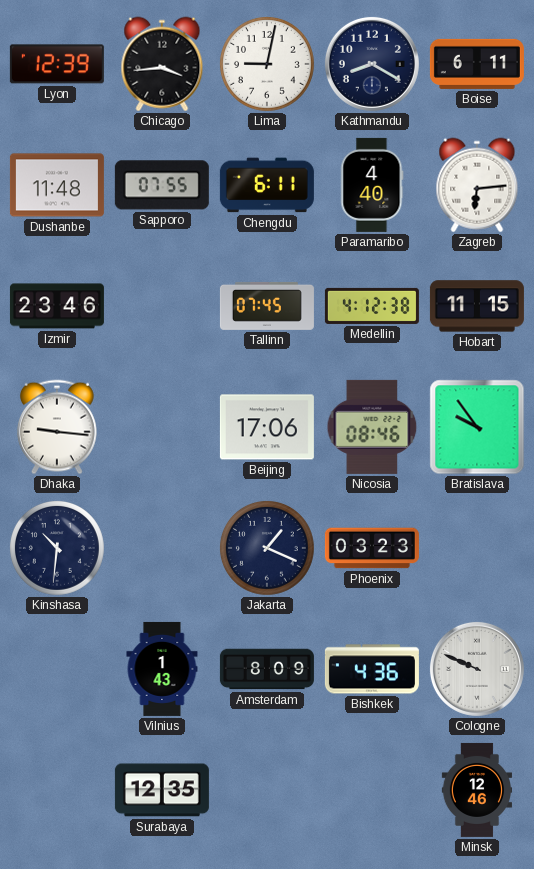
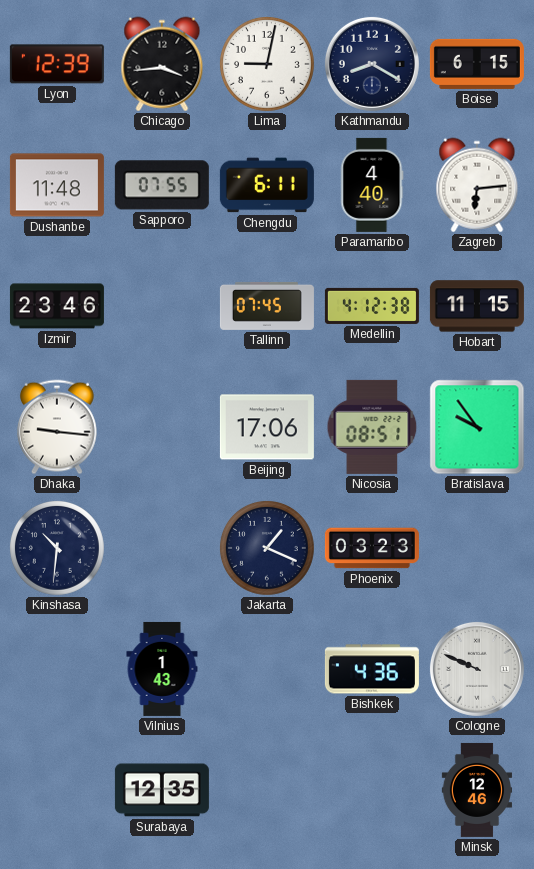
Boise: 6:11 -> 6:15
Nicosia: 08:46 -> 08:51
Amsterdam: 8:09 -> none
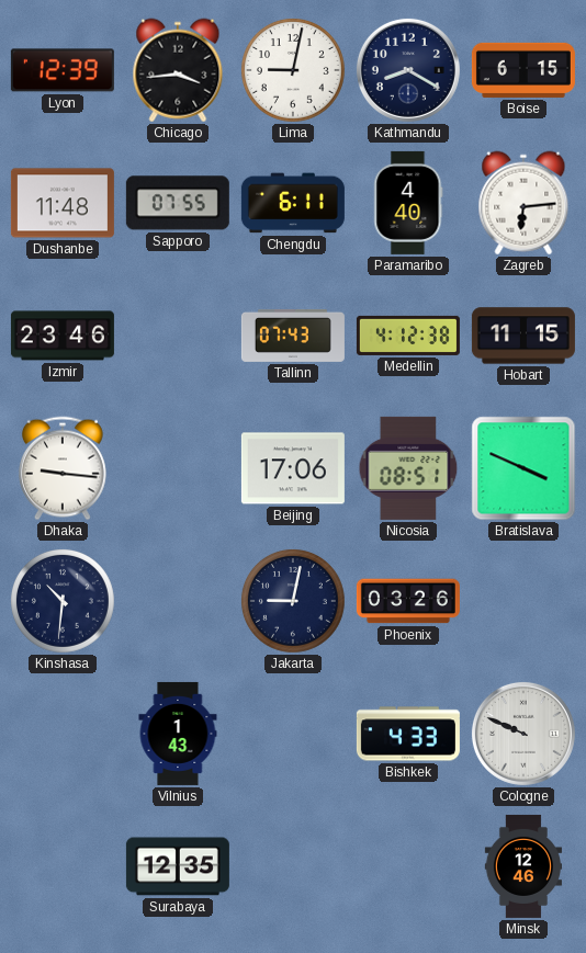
Tallinn: 07:45 -> 07:43
Bratislava: 9:54 -> 3:49
Jakarta: 1:19 -> 9:02
Phoenix: 03:23 -> 03:26
Bishkek: 4:36 -> 4:33
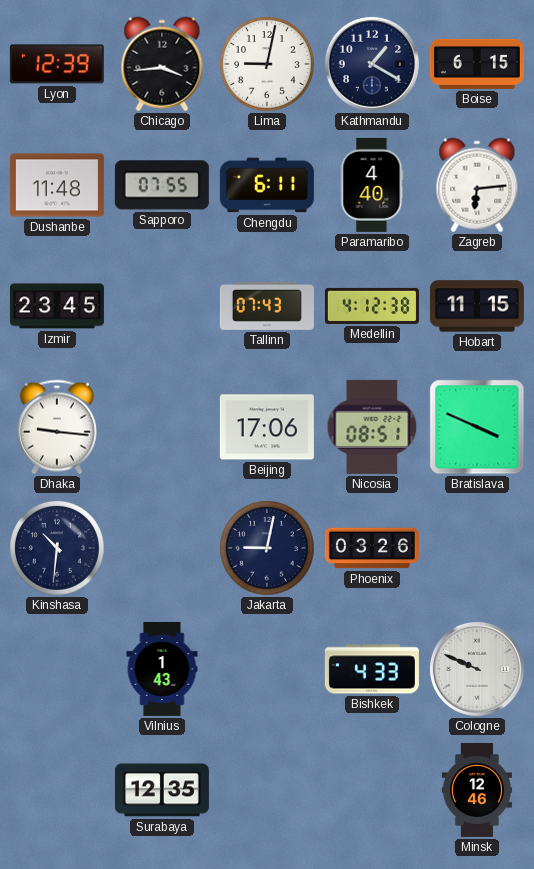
Kathmandu: 8:20 -> 1:20
Izmir: 23:46 -> 23:45
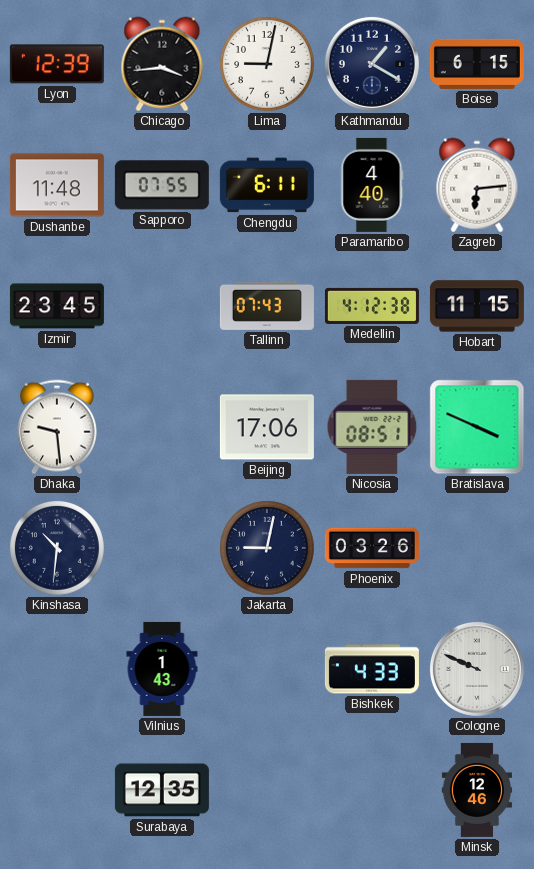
Dhaka: 9:16 -> 9:29
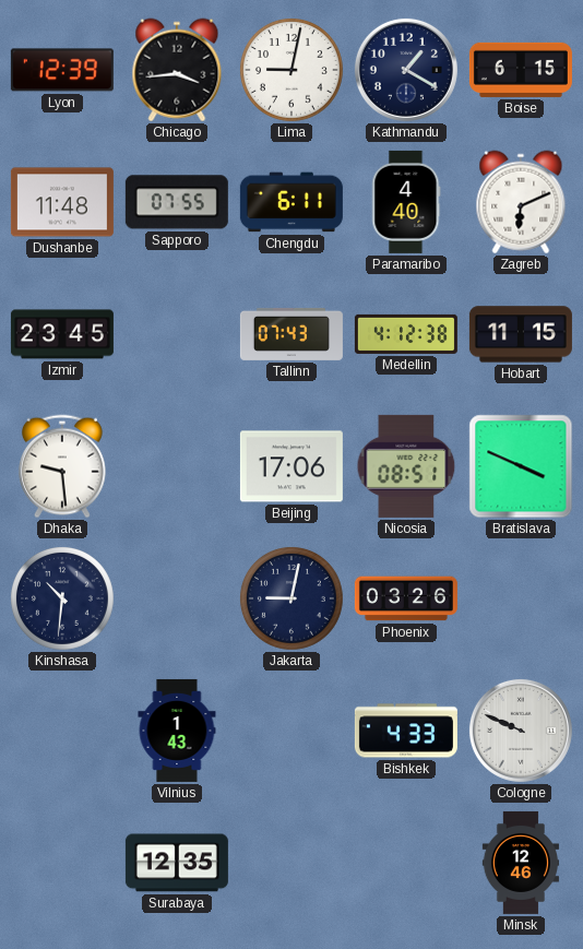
Zagreb: 6:14 -> 6:11
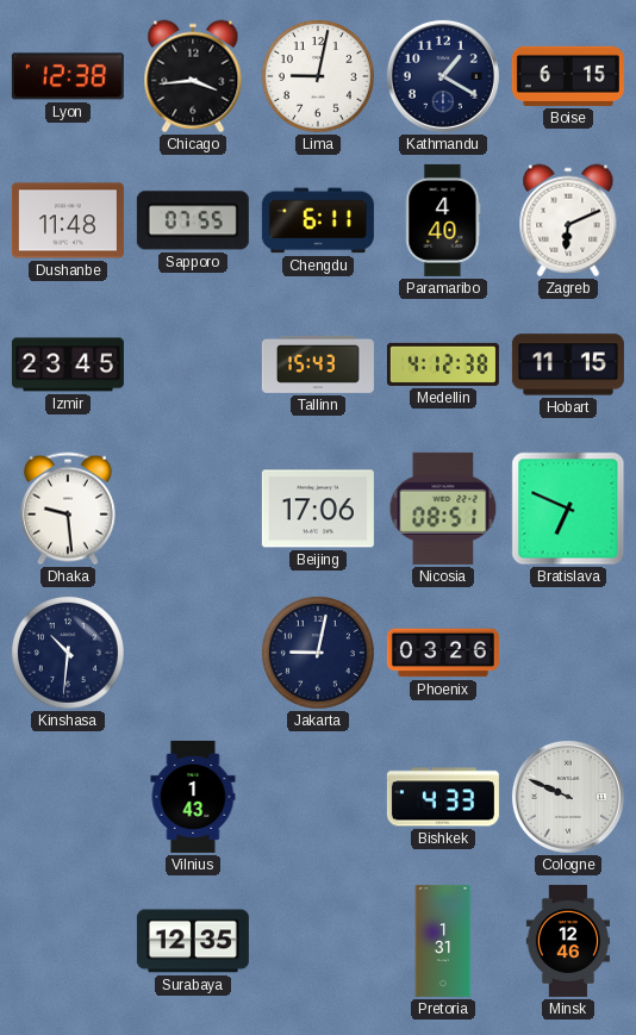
Lyon: 12:39 -> 12:38
Tallinn: 07:43 -> 15:43
Bratislava: 3:49 -> 6:49
Pretoria: none -> 1:31
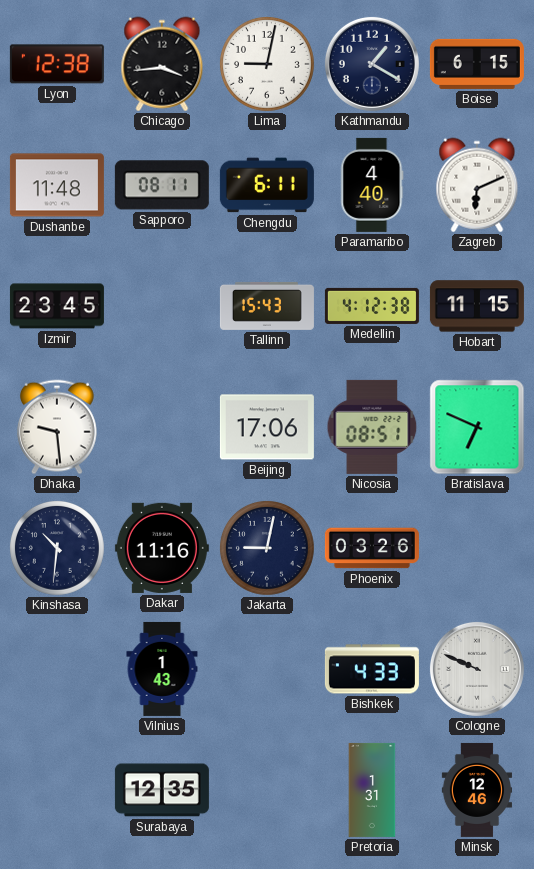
Sapporo: 07:55 -> 08:11
Dakar: none -> 11:16
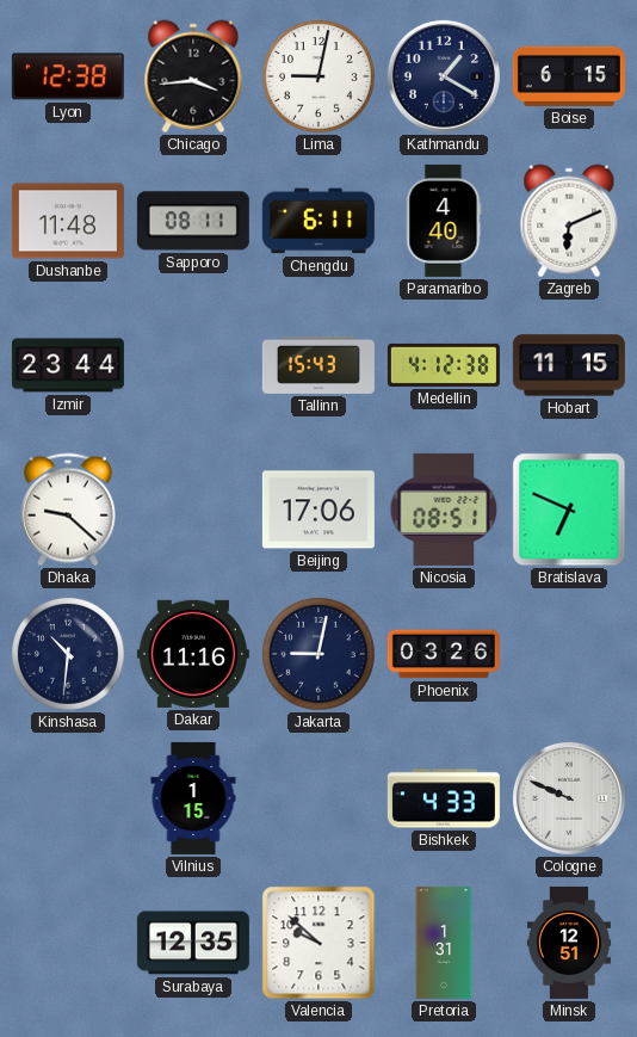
Izmir: 23:45 -> 23:44
Dhaka: 9:29 -> 9:22
Vilnius: 1:43 -> 1:15
Valencia: none -> 9:52
Minsk: 12:46 -> 12:51
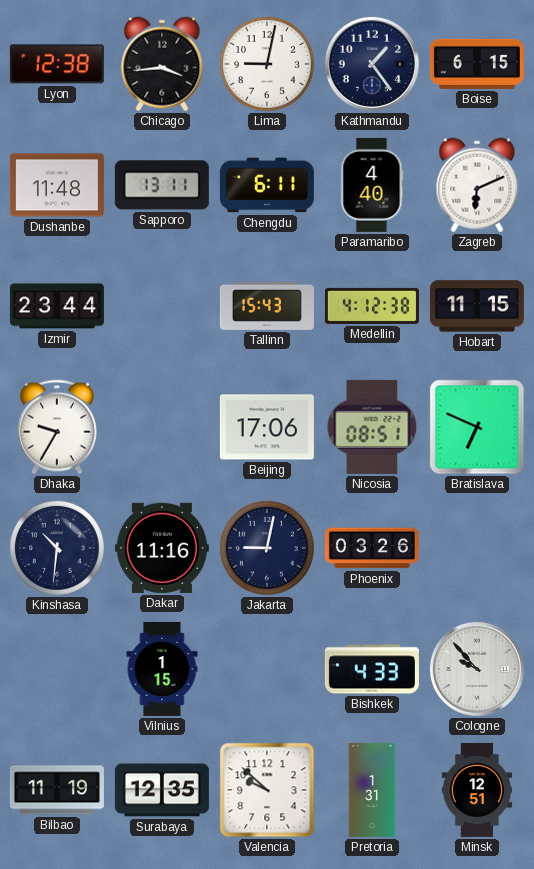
Kathmandu: 1:20 -> 1:24
Sapporo: 08:11 -> 13:11
Dhaka: 9:22 -> 9:35
Cologne: 9:49 -> 9:53
Bilbao: none -> 11:19
